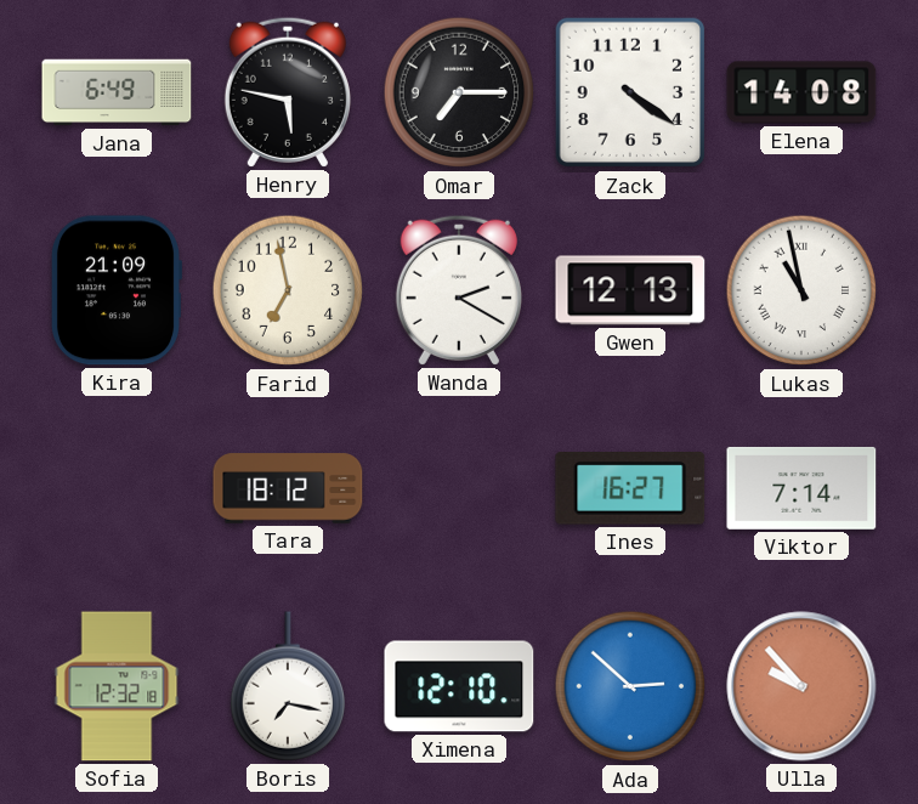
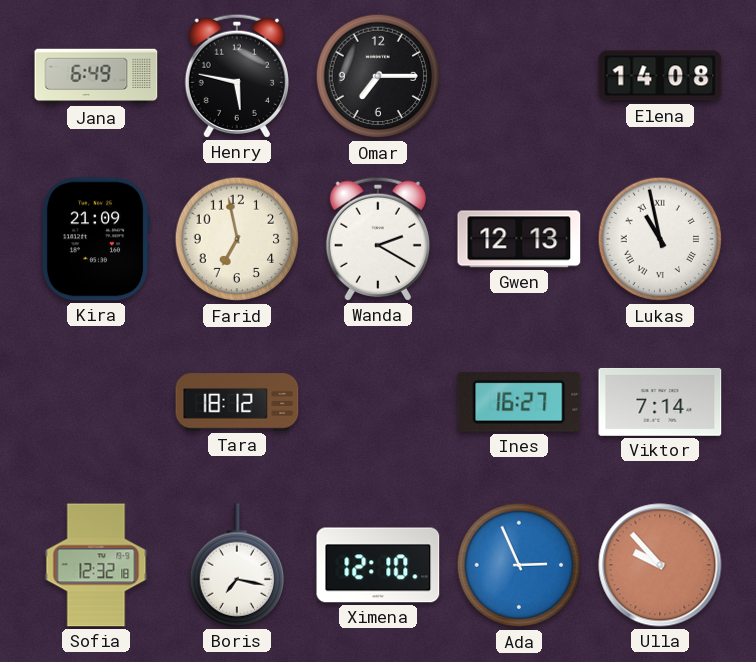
Zack: 4:21 -> none
Ada: 2:52 -> 2:56
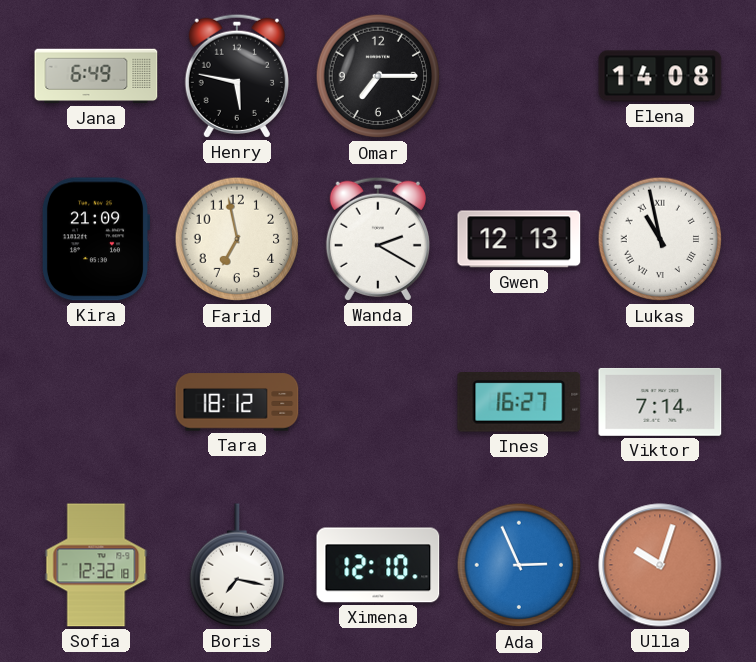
Ulla: 9:53 -> 10:03
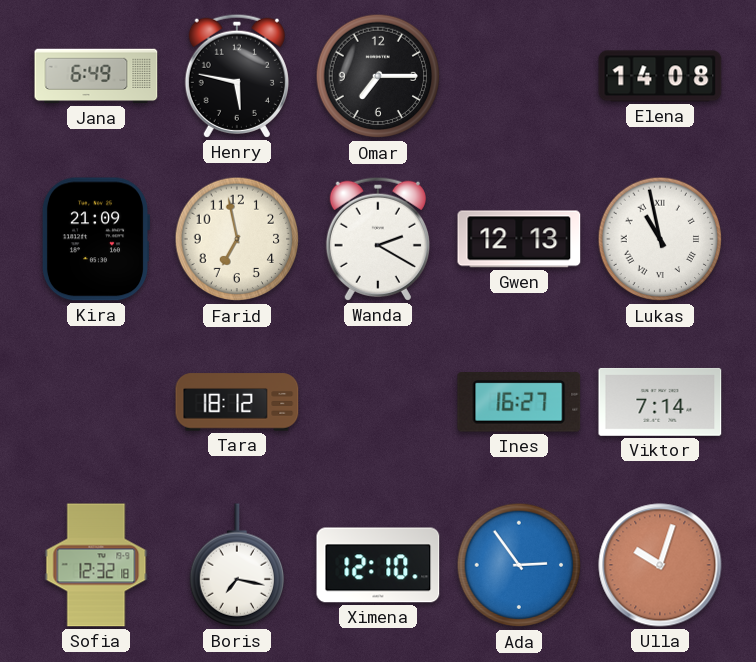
Ada: 2:56 -> 2:54
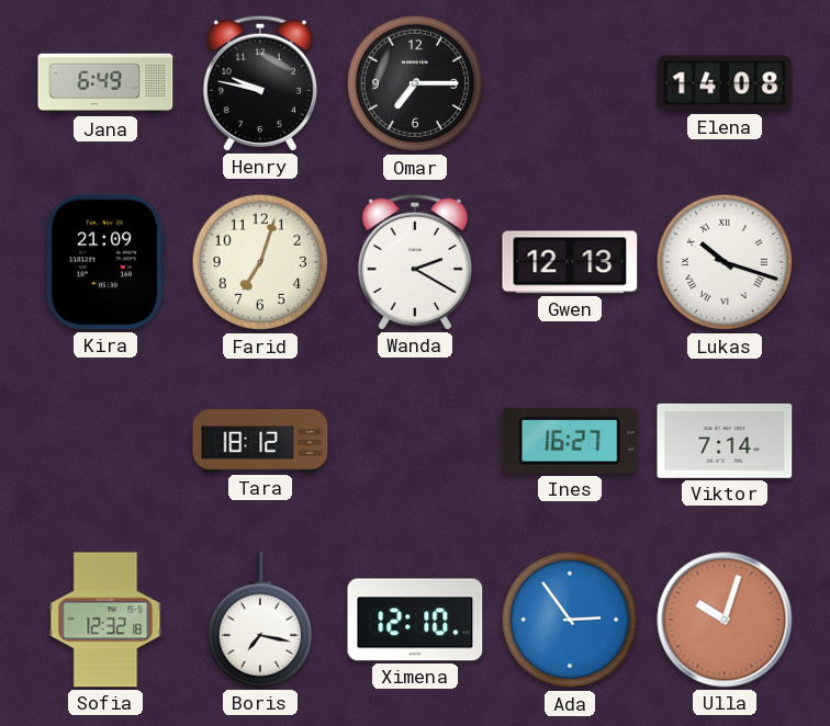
Henry: 5:47 -> 9:47
Farid: 6:58 -> 7:03
Lukas: 10:58 -> 10:18
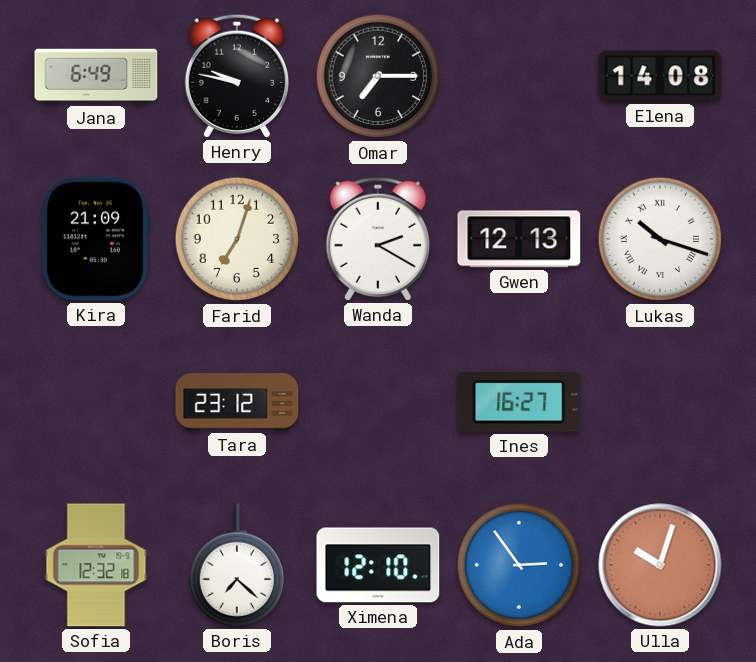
Tara: 18:12 -> 23:12
Viktor: 7:14 -> none
Boris: 7:17 -> 7:22
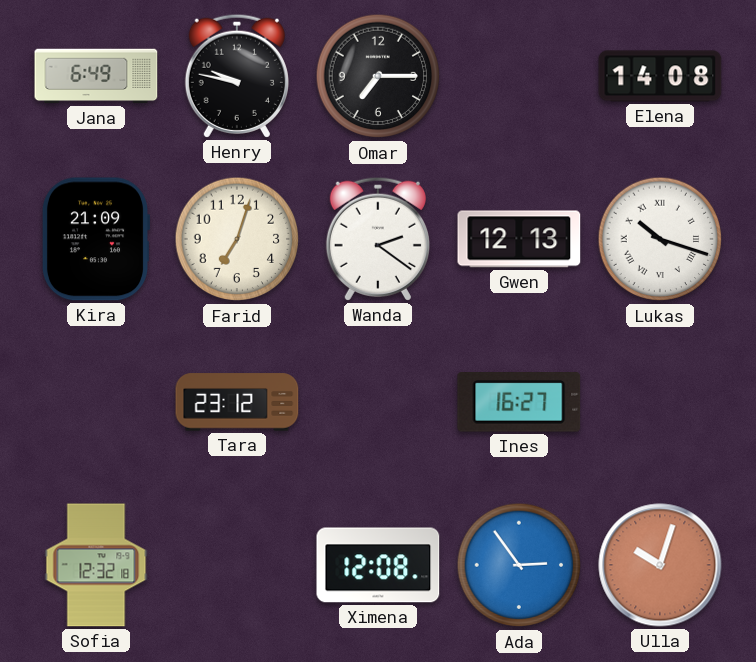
Wanda: 2:20 -> 2:21
Boris: 7:22 -> none
Ximena: 12:10 -> 12:08
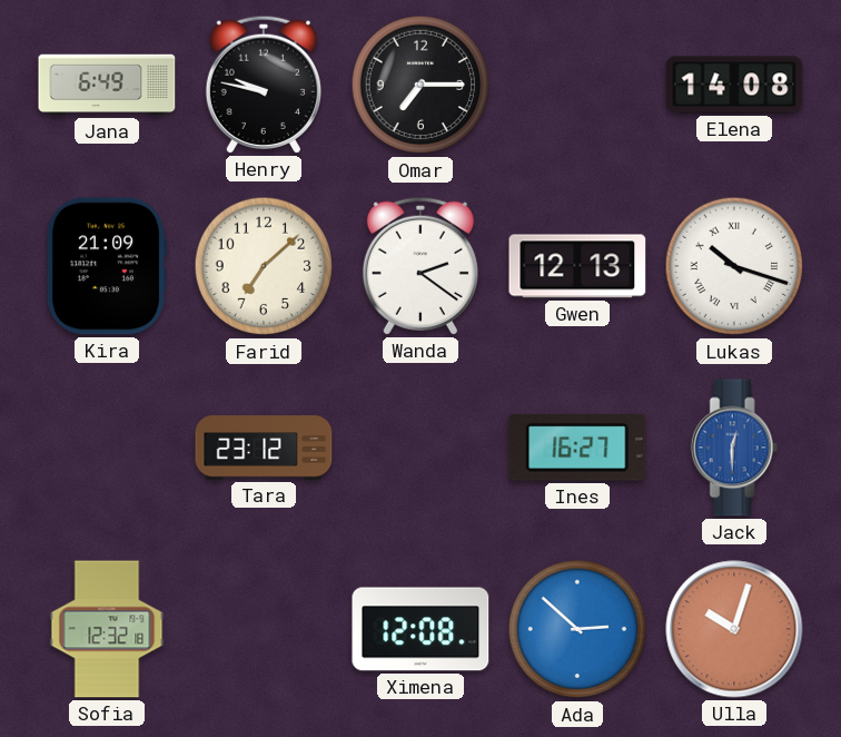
Farid: 7:03 -> 7:08
Jack: none -> 12:30
Ada: 2:54 -> 2:52
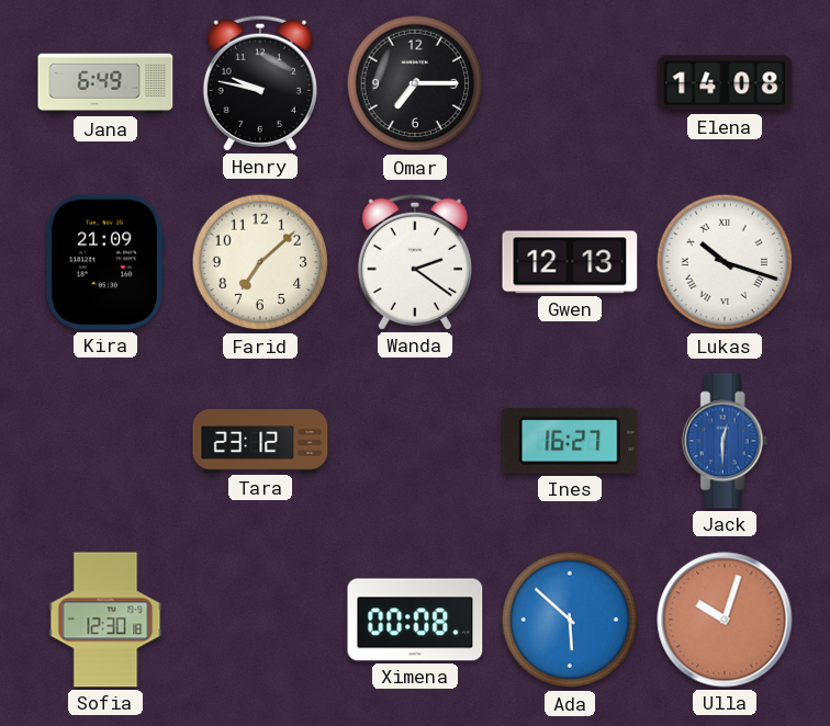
Sofia: 12:32 -> 12:30
Ximena: 12:08 -> 00:08
Ada: 2:52 -> 5:52
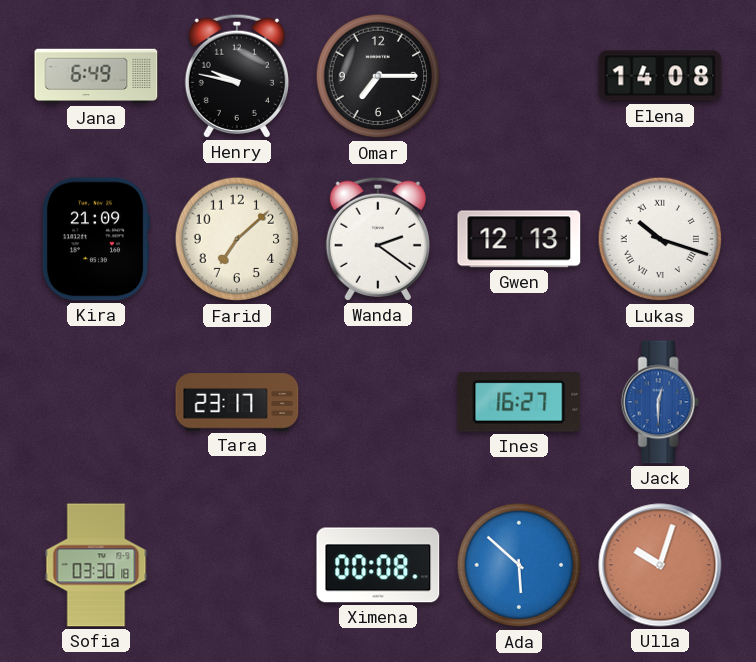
Tara: 23:12 -> 23:17
Sofia: 12:30 -> 03:30
